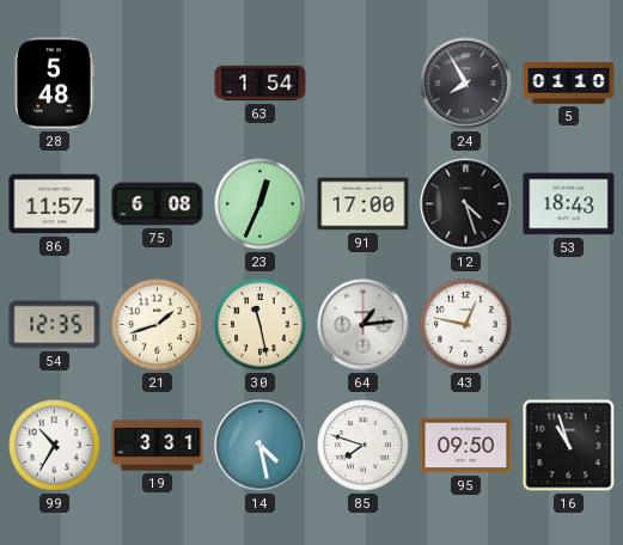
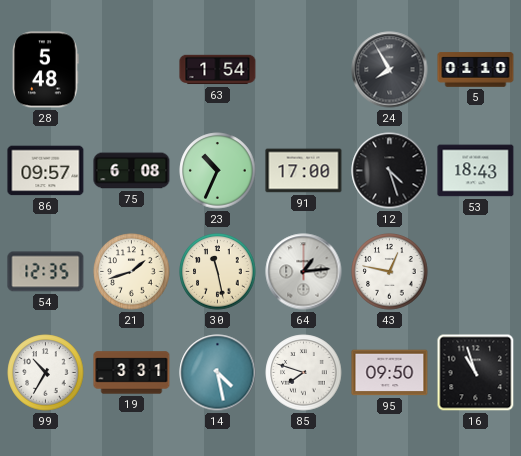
86: 11:57 -> 09:57
23: 12:34 -> 10:34
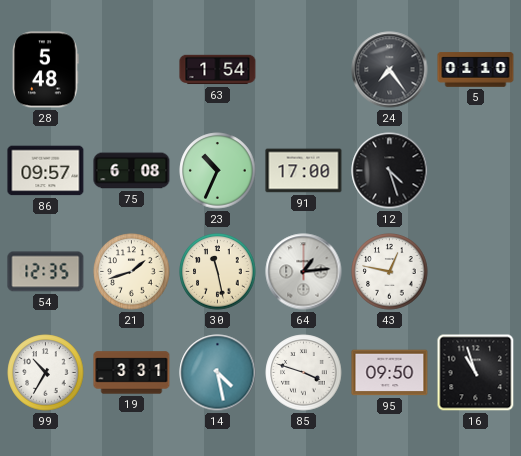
24: 7:55 -> 7:24
53: 18:43 -> none
85: 7:48 -> 3:48
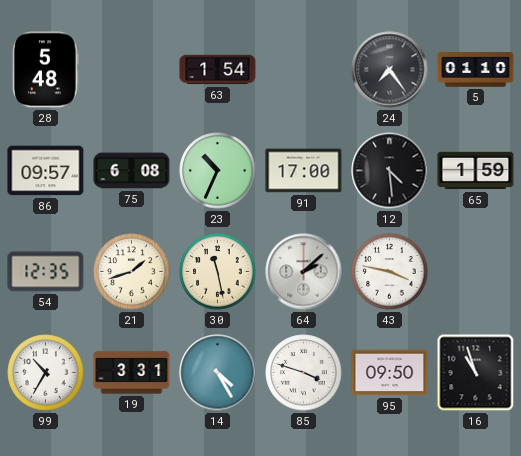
12: 4:27 -> 4:29
65: none -> 1:59
64: 1:14 -> 2:08
43: 12:47 -> 3:47
14: 4:28 -> 4:25
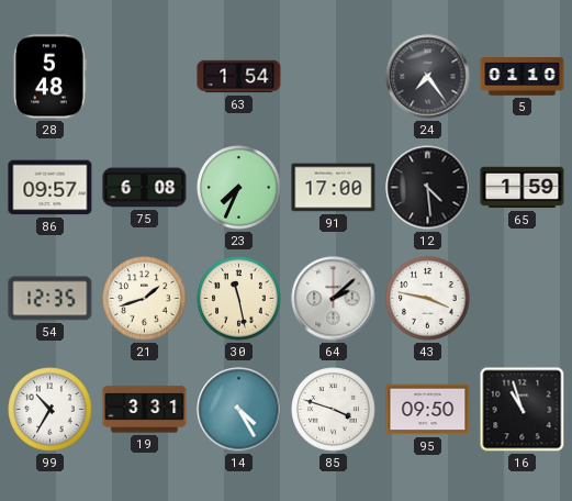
23: 10:34 -> 7:34
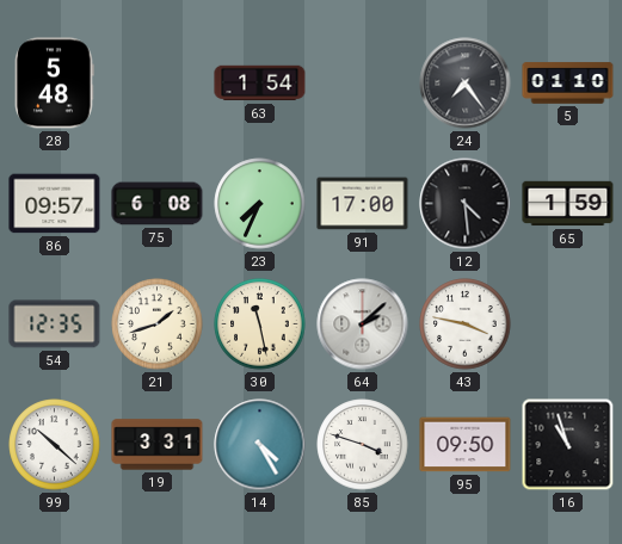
99: 10:35 -> 10:22
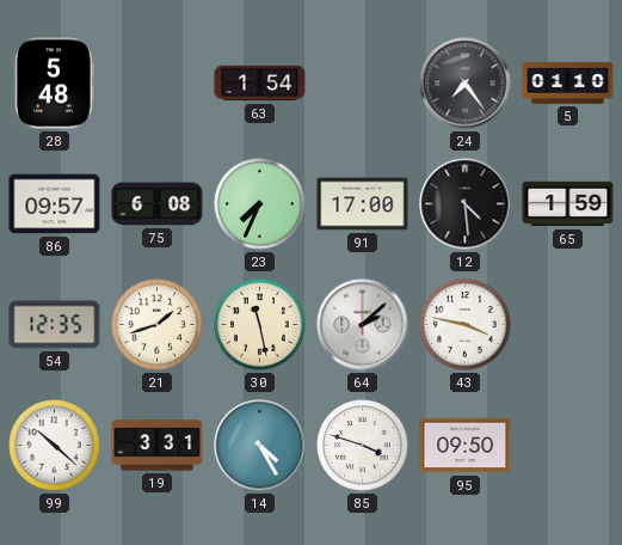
16: 10:57 -> none
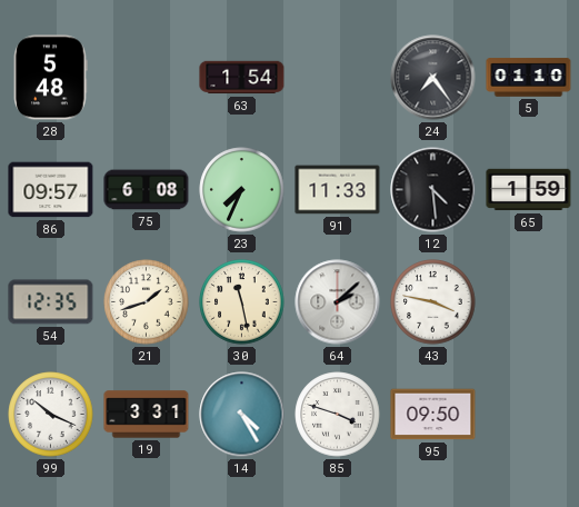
91: 17:00 -> 11:33
99: 10:22 -> 10:19
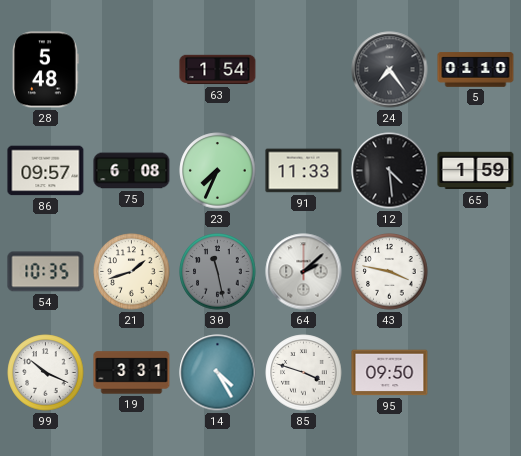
54: 12:35 -> 10:35
30 dial: cream -> grey
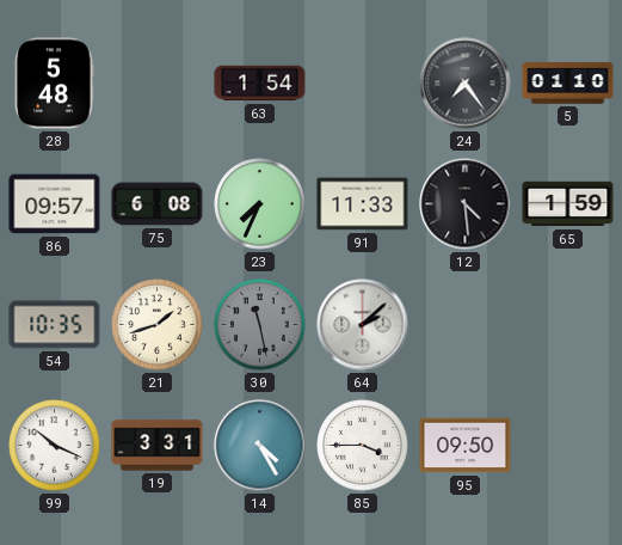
43: 3:47 -> none
85: 3:48 -> 3:45
